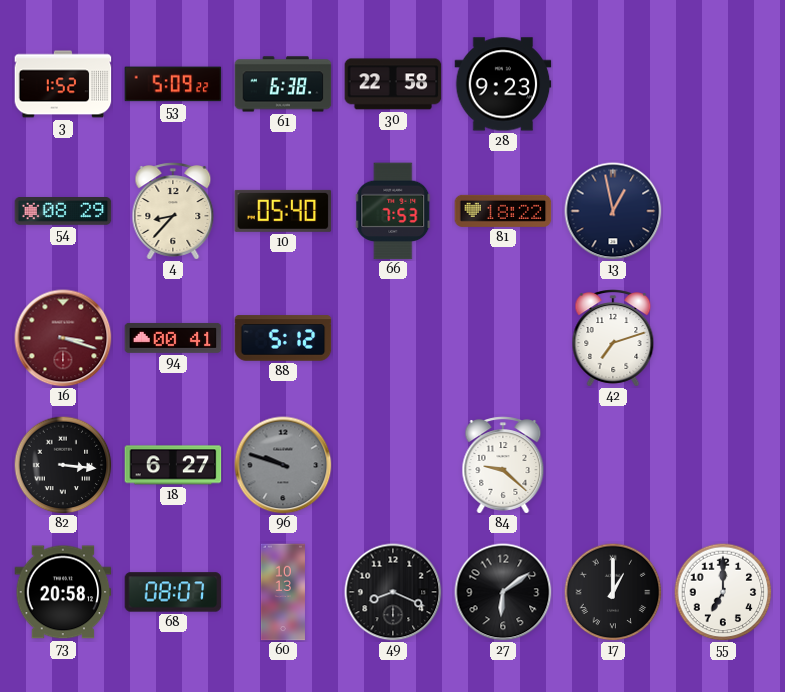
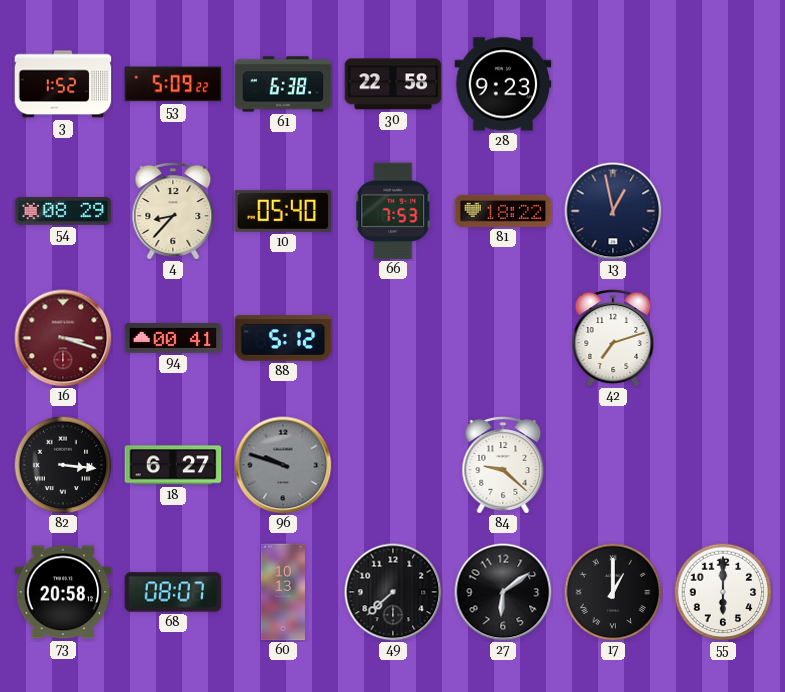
49: 8:19 -> 7:38
55: 7:00 -> 6:00
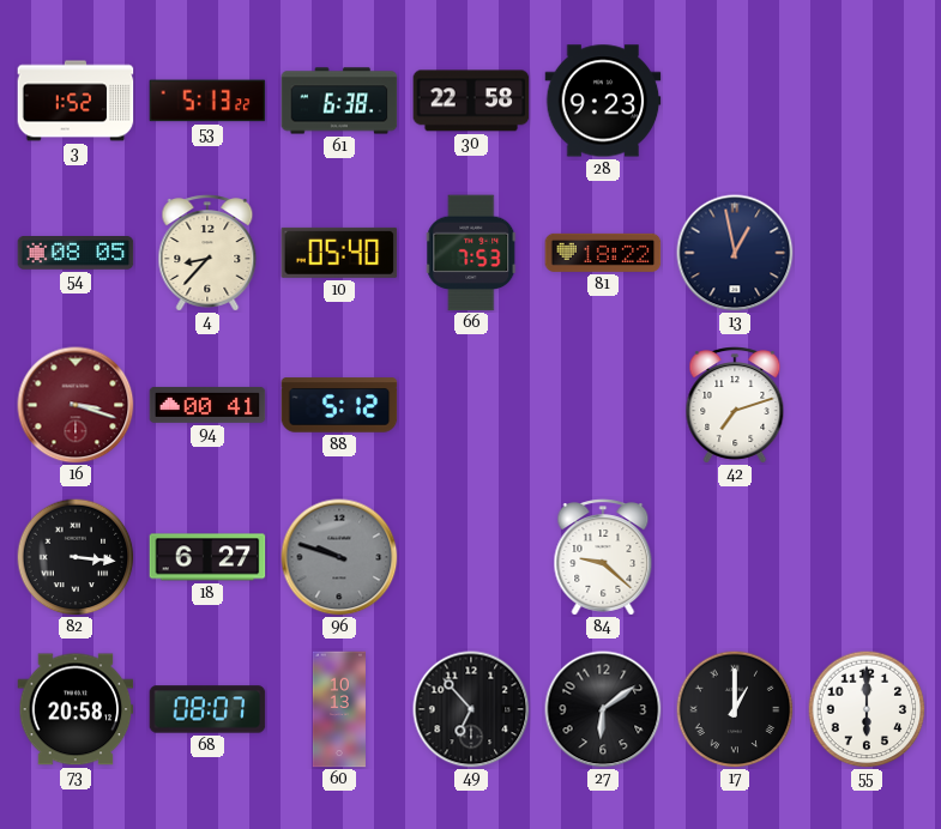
53: 5:09 -> 5:13
54: 08:29 -> 08:05
49: 7:38 -> 6:53
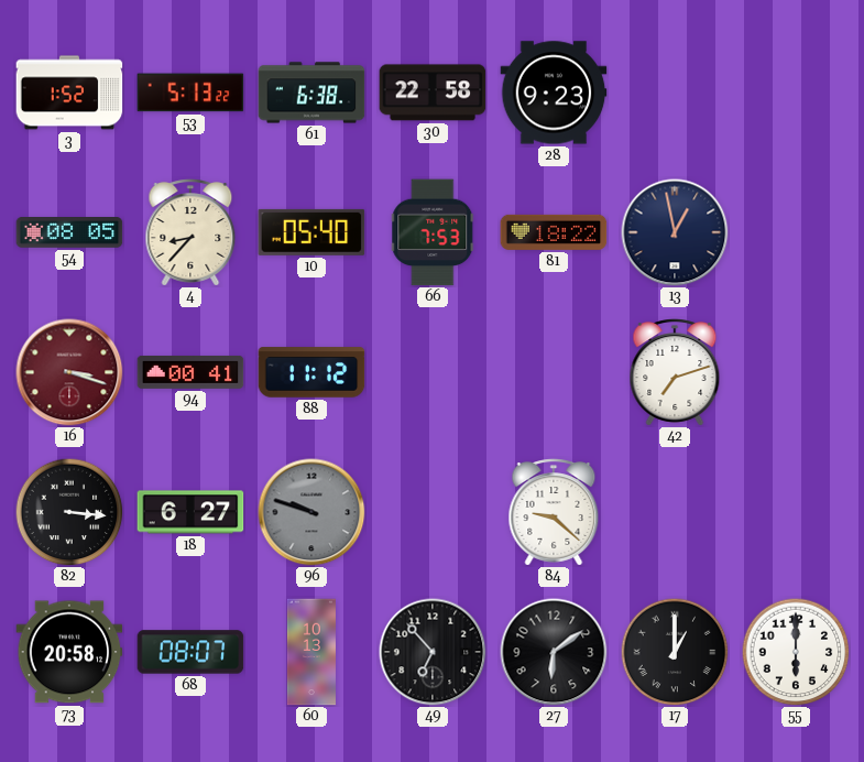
88: 5:12 -> 11:12
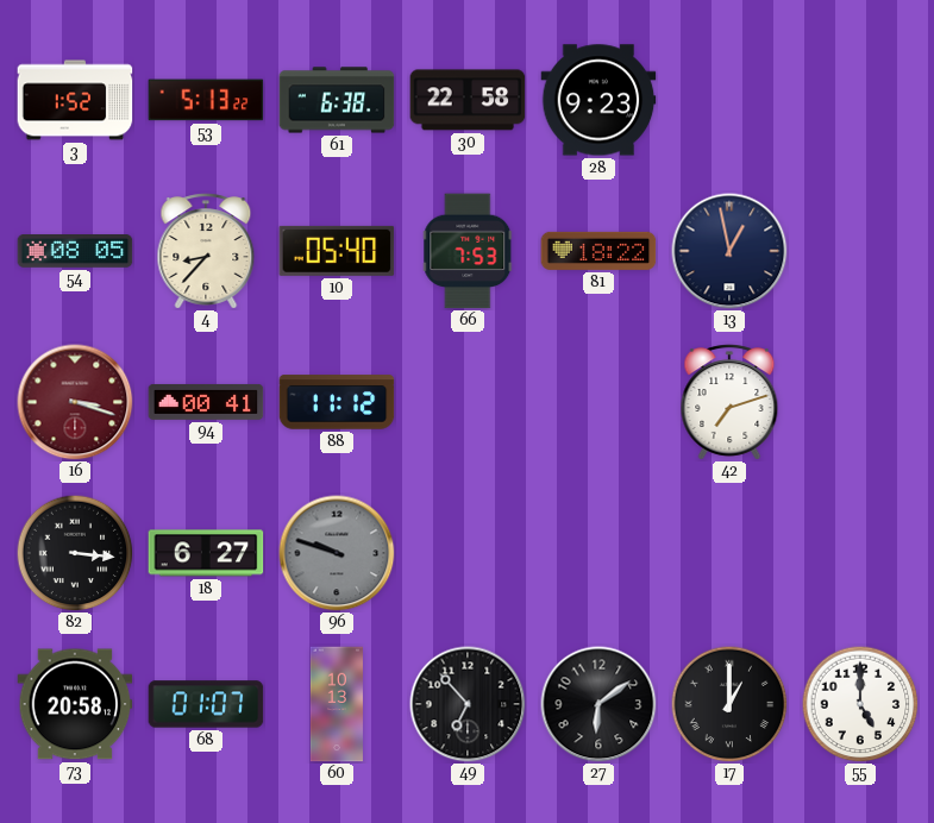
84: 9:22 -> none
68: 08:07 -> 01:07
55: 6:00 -> 5:00
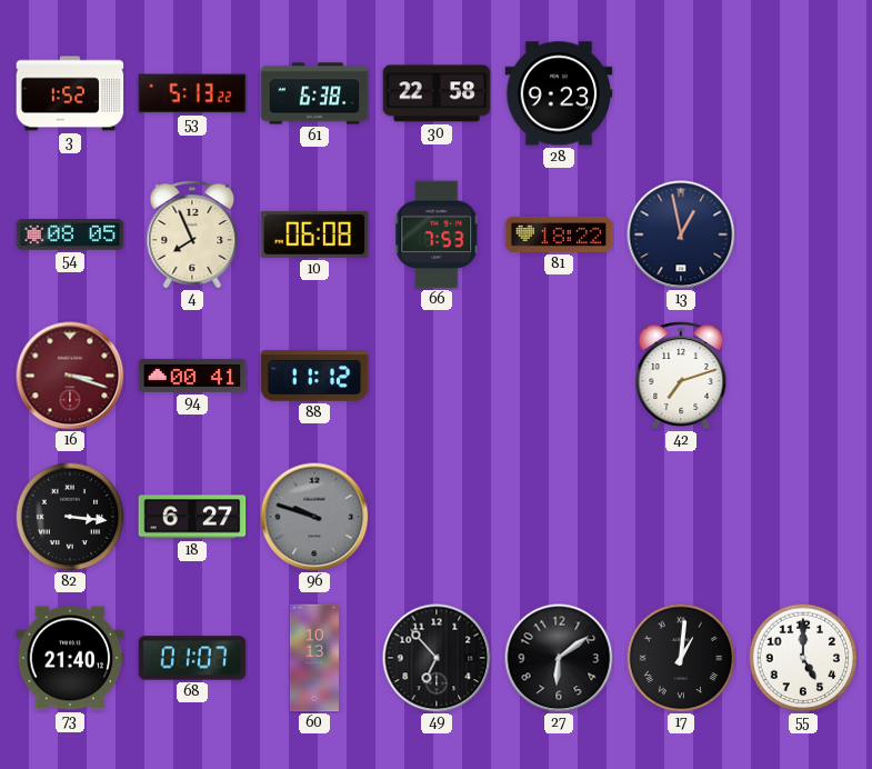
4: 8:37 -> 7:56
10: 05:40 -> 06:08
73: 20:58 -> 21:40
17: 1:00 -> 1:01
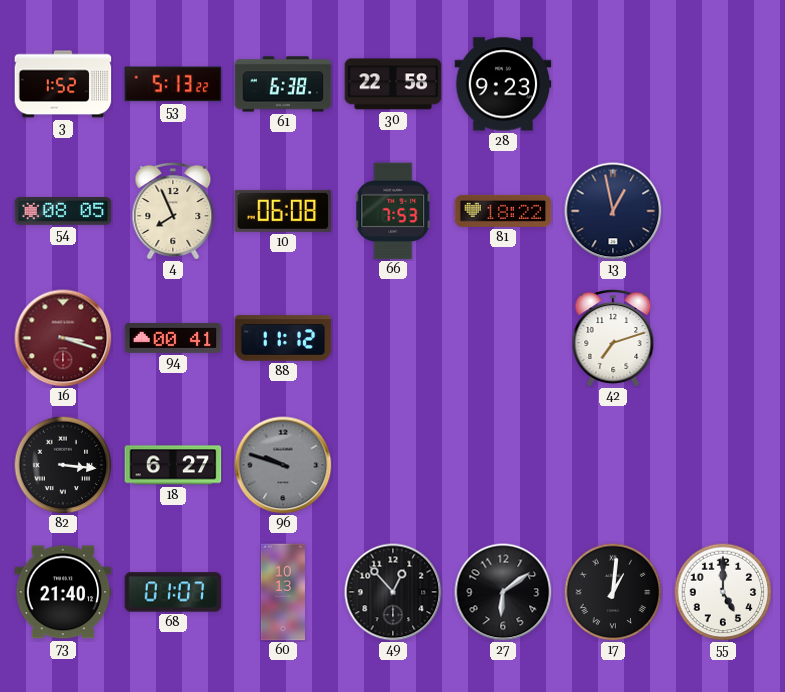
49: 6:53 -> 12:53
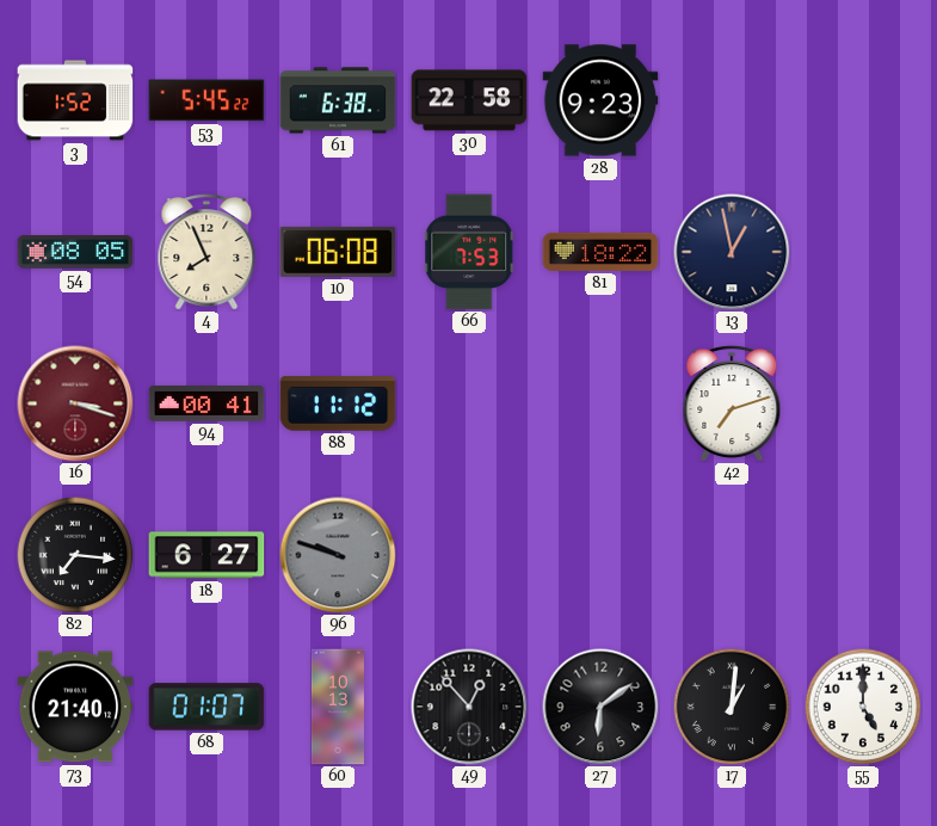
53: 5:13 -> 5:45
82: 3:16 -> 7:16
